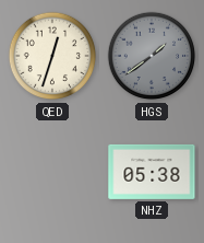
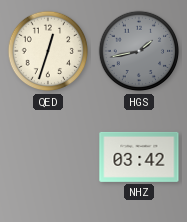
HGS: 1:39 -> 1:43
NHZ: 05:38 -> 03:42
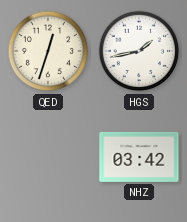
HGS dial: grey -> white
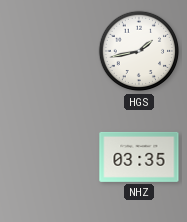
QED: 12:33 -> none
NHZ: 03:42 -> 03:35
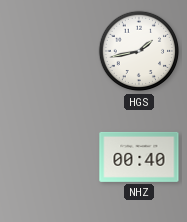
NHZ: 03:35 -> 00:40
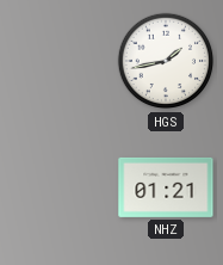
NHZ: 00:40 -> 01:21
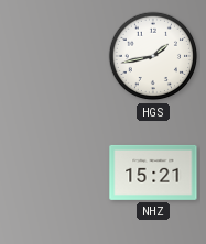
NHZ: 01:21 -> 15:21
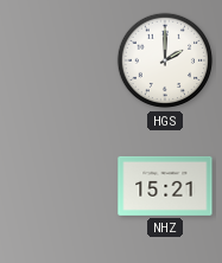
HGS: 1:43 -> 2:00
